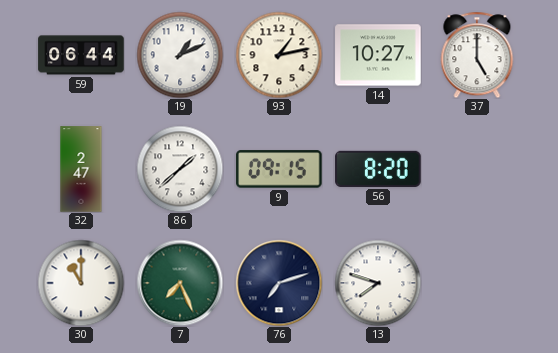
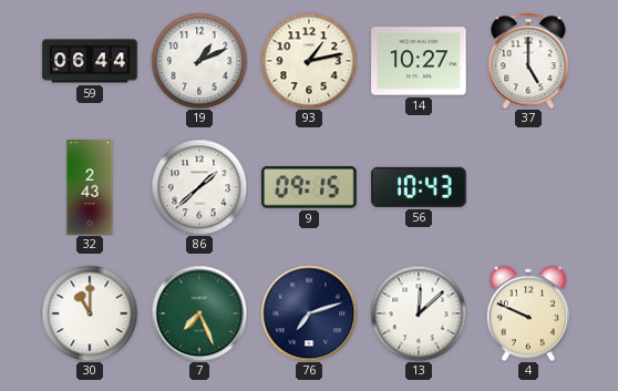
32: 2:47 -> 2:43
56: 8:20 -> 10:43
13: 7:48 -> 12:08
4: none -> 9:49
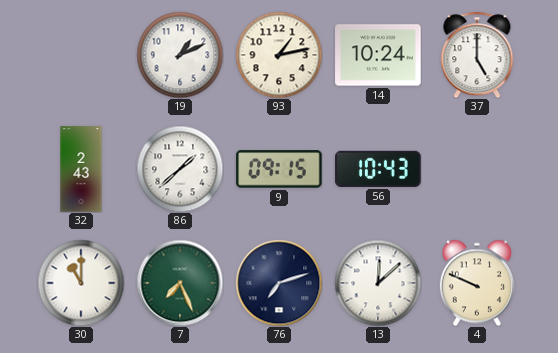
59: 06:44 -> none
14: 10:27 -> 10:24
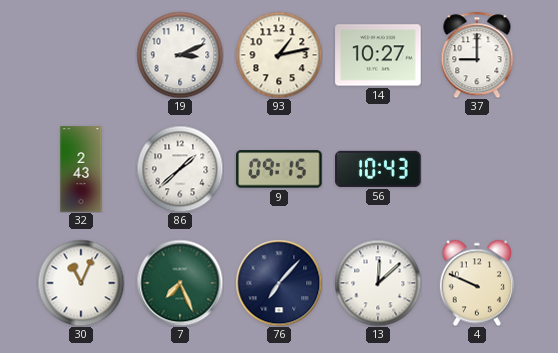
19: 1:11 -> 3:11
14: 10:24 -> 10:27
37: 5:00 -> 9:00
30: 11:00 -> 11:04
76: 7:12 -> 7:07
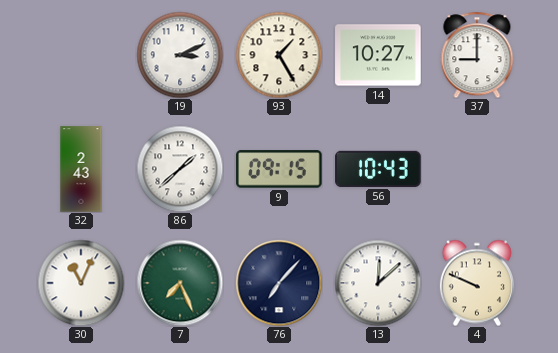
93: 1:13 -> 1:25
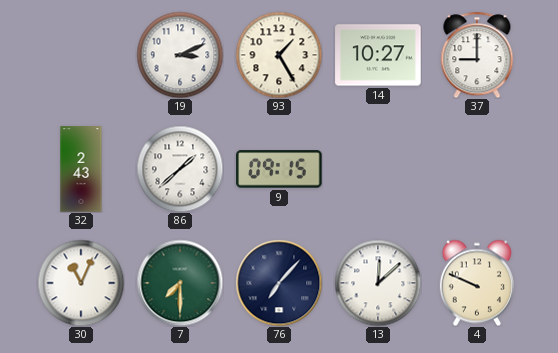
56: 10:43 -> none
7: 7:26 -> 7:30
